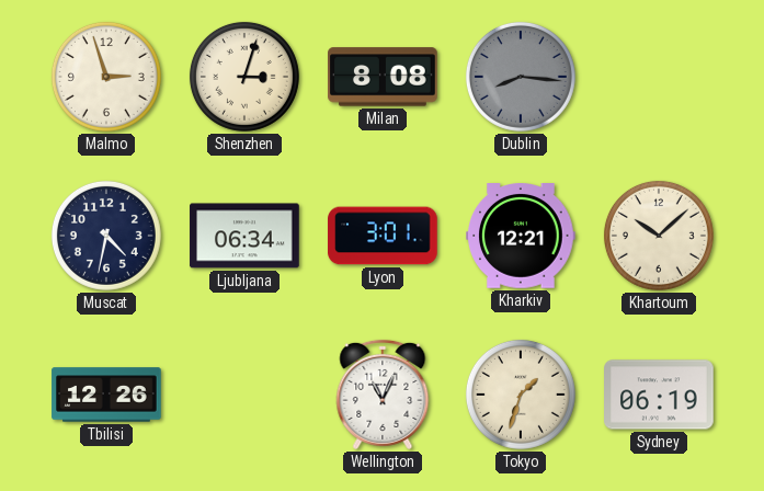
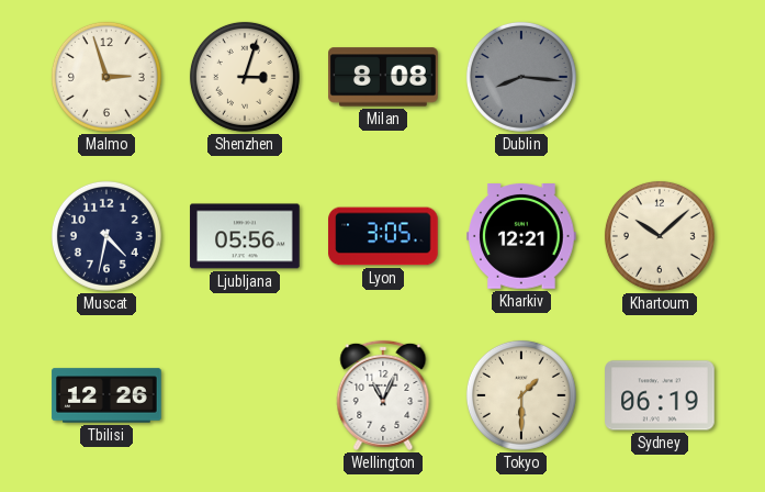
Ljubljana: 06:34 -> 05:56
Lyon: 3:01 -> 3:05
Tokyo: 1:33 -> 1:30
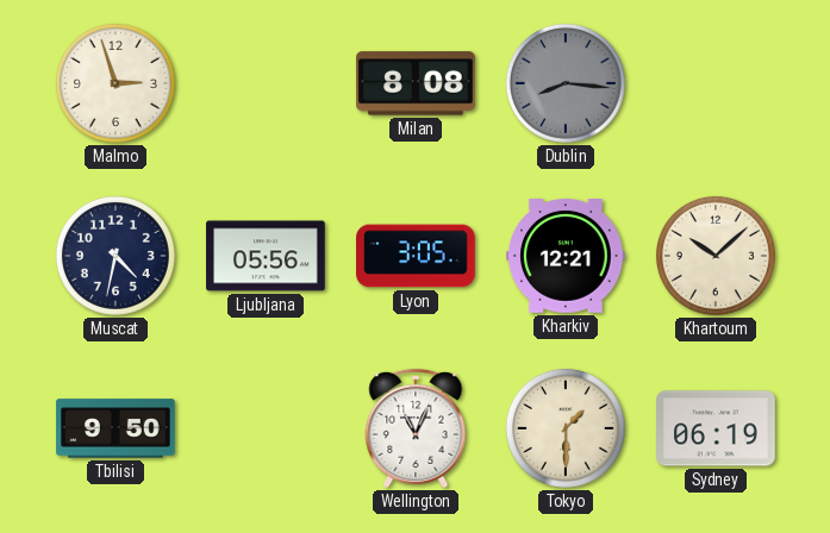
Shenzhen: 3:03 -> none
Tbilisi: 12:26 -> 9:50
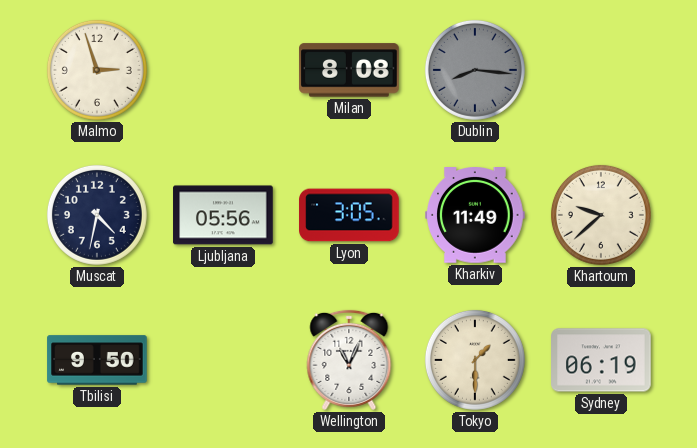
Kharkiv: 12:21 -> 11:49
Khartoum: 10:08 -> 9:38
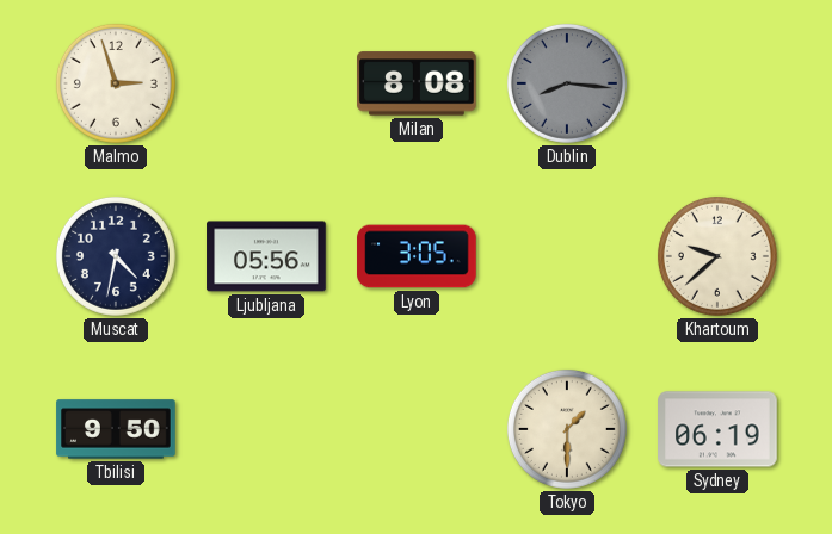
Kharkiv: 11:49 -> none
Wellington: 11:04 -> none
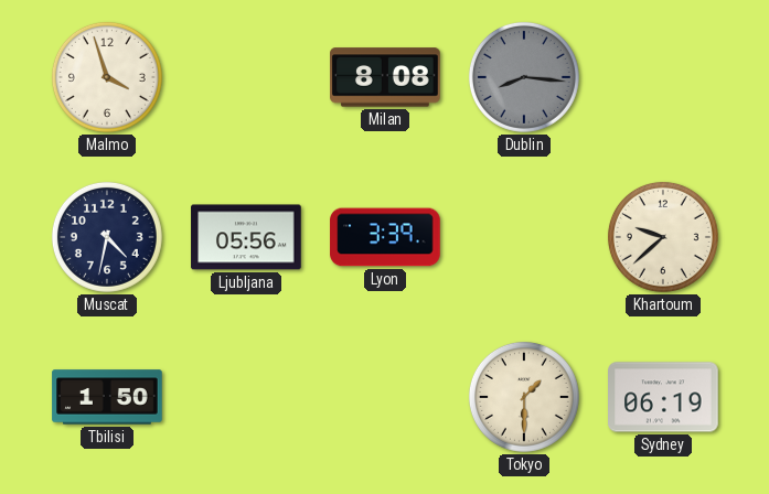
Malmo: 2:57 -> 3:57
Lyon: 3:05 -> 3:39
Tbilisi: 9:50 -> 1:50
